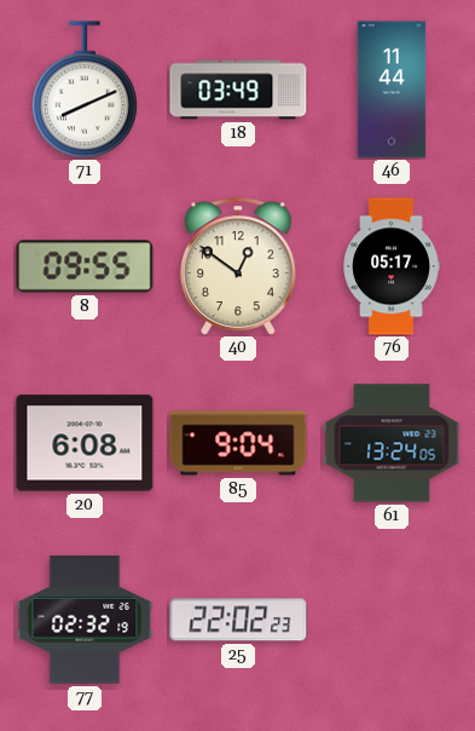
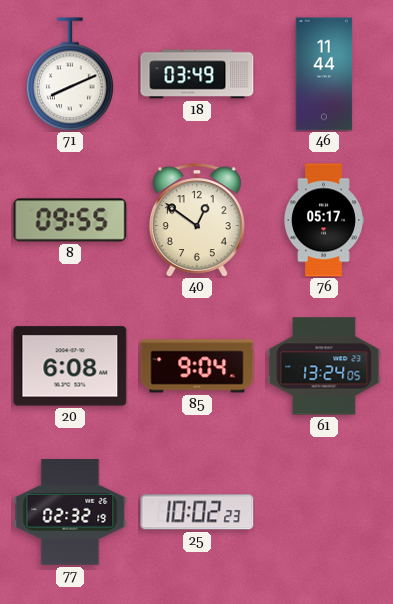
25: 22:02 -> 10:02
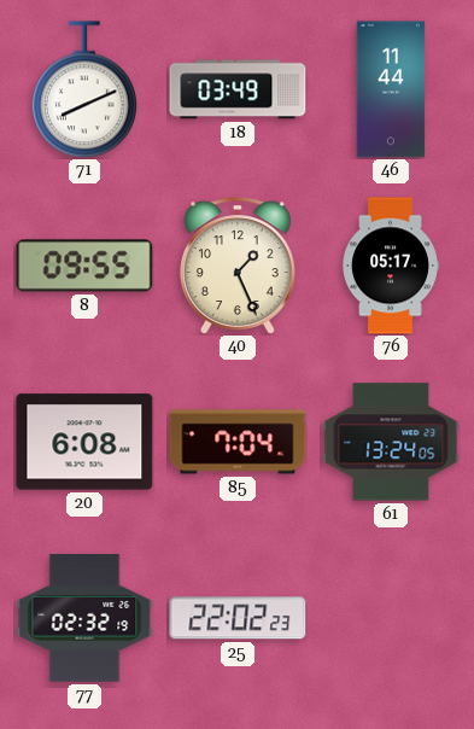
40: 12:51 -> 1:26
85: 9:04 -> 7:04
25: 10:02 -> 22:02
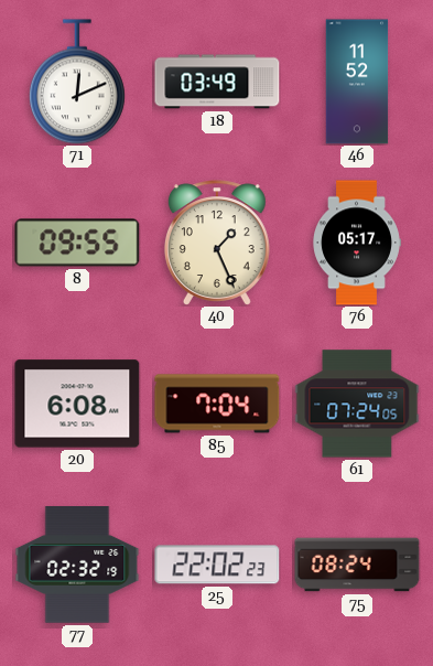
71: 8:11 -> 12:11
46: 11:44 -> 11:52
61: 13:24 -> 07:24
75: none -> 08:24
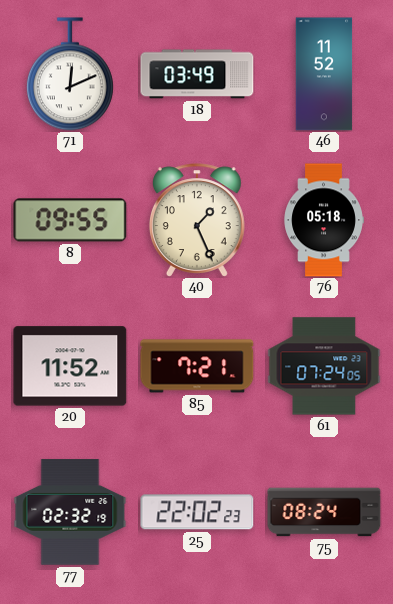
76: 05:17 -> 05:18
20: 6:08 -> 11:52
85: 7:04 -> 7:21
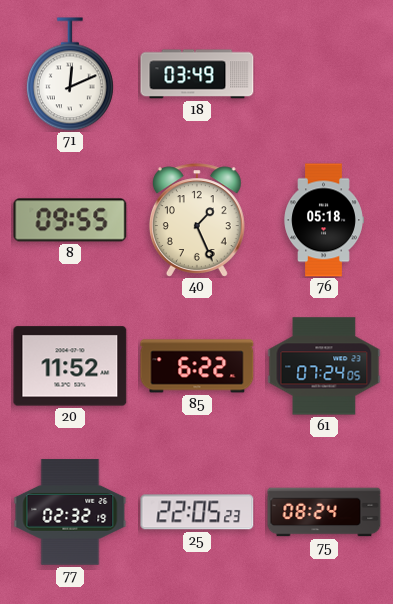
46: 11:52 -> none
85: 7:21 -> 6:22
25: 22:02 -> 22:05
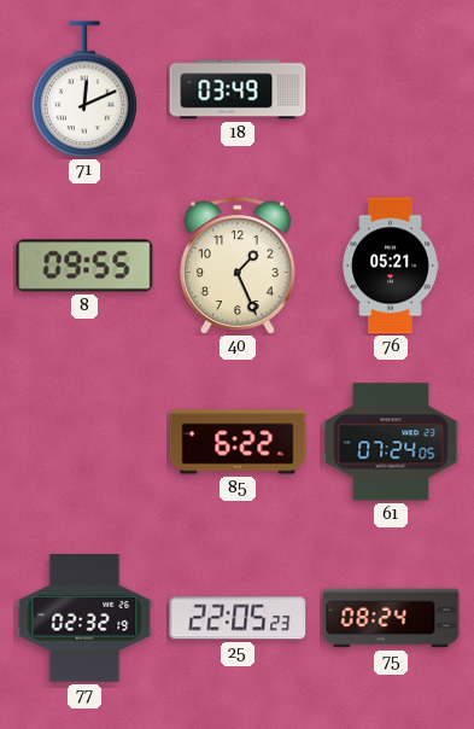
76: 05:18 -> 05:21
20: 11:52 -> none
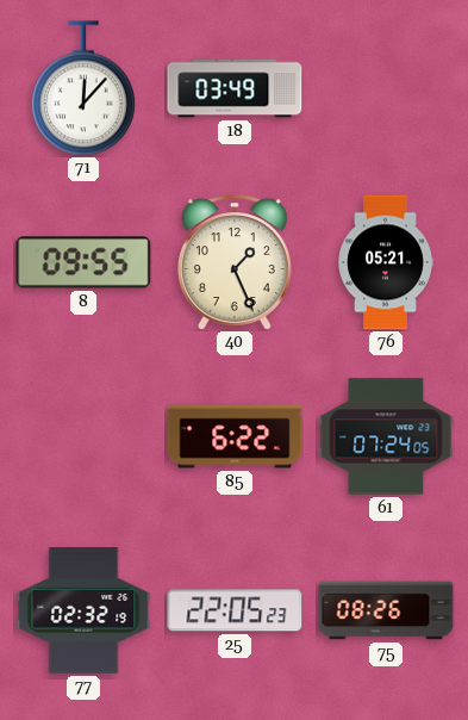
71: 12:11 -> 12:07
75: 08:24 -> 08:26
